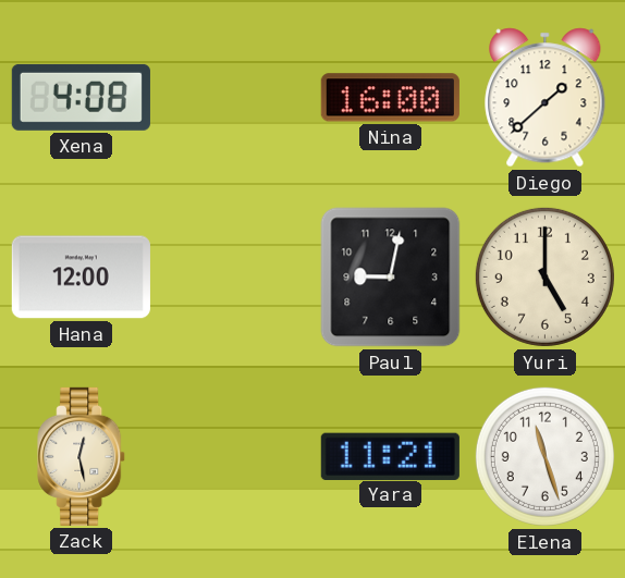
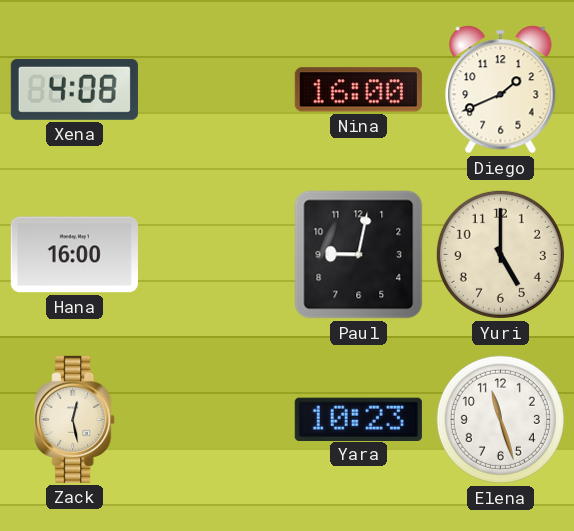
Diego: 1:38 -> 1:41
Hana: 12:00 -> 16:00
Yara: 11:21 -> 10:23
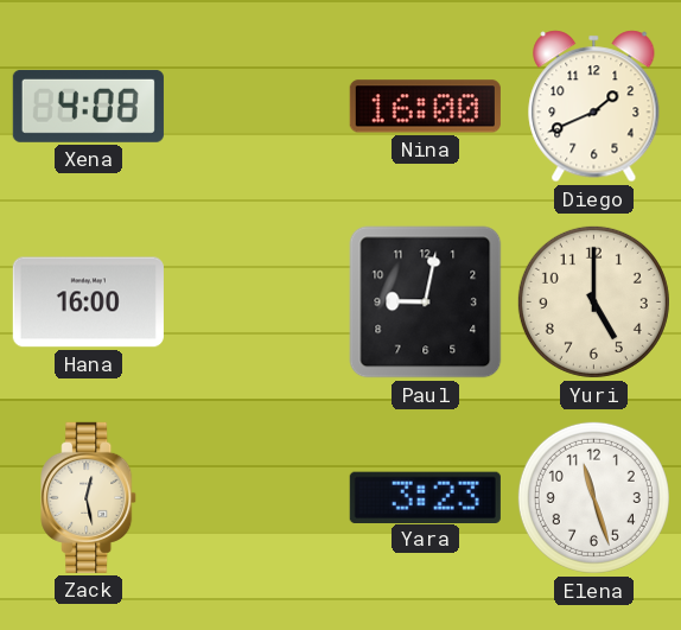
Yara: 10:23 -> 3:23
